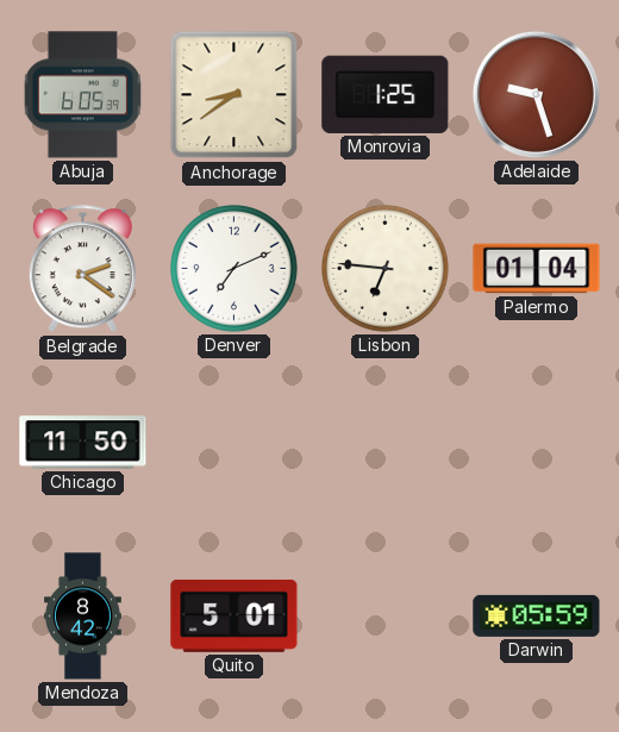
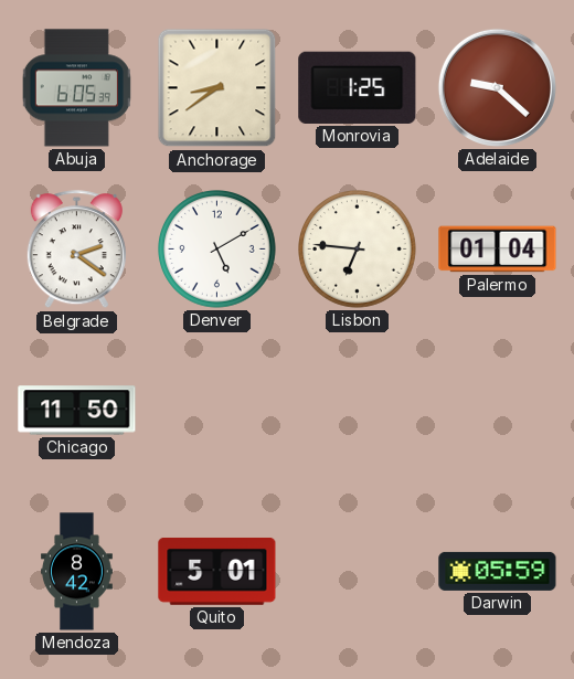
Adelaide: 9:27 -> 9:22
Denver: 7:11 -> 5:10
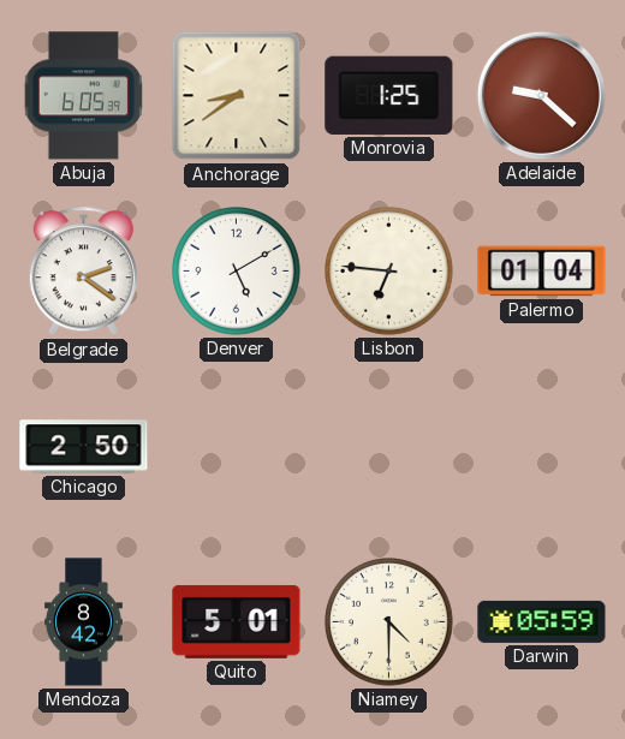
Chicago: 11:50 -> 2:50
Niamey: none -> 4:30
